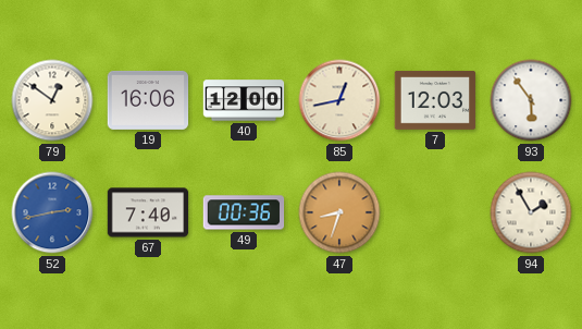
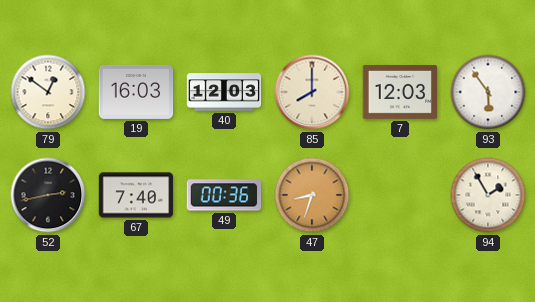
19: 16:06 -> 16:03
40: 12:00 -> 12:03
85: 12:43 -> 8:00
52 dial: blue -> black
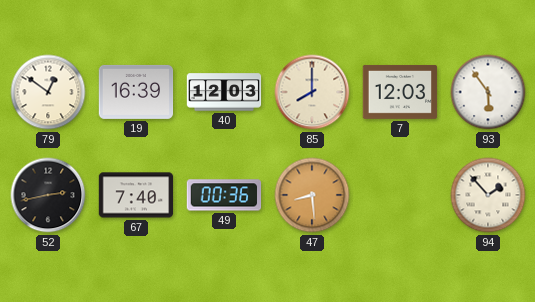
19: 16:03 -> 16:39
47: 8:33 -> 8:29
94: 1:55 -> 1:53
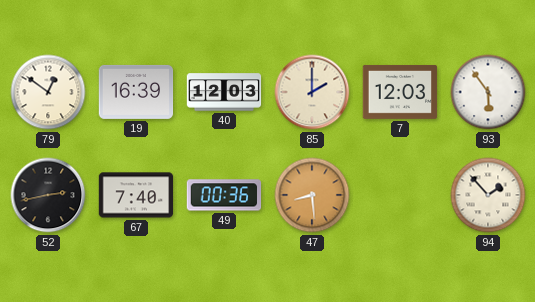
85: 8:00 -> 2:00
